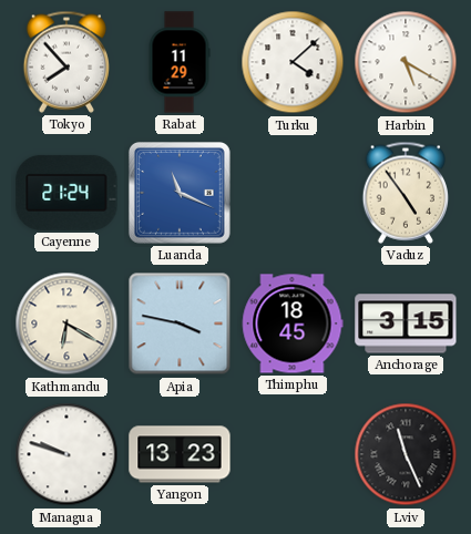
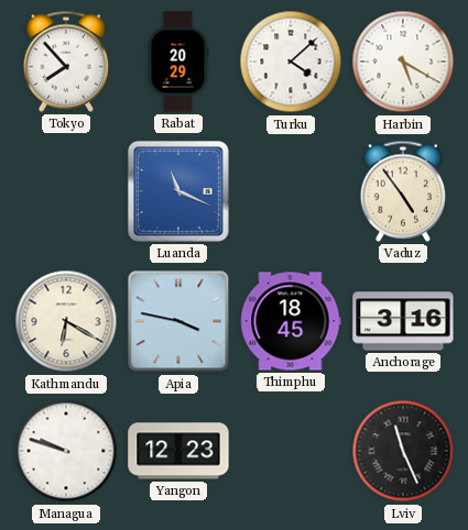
Rabat: 11:29 -> 20:29
Cayenne: 21:24 -> none
Anchorage: 3:15 -> 3:16
Yangon: 13:23 -> 12:23
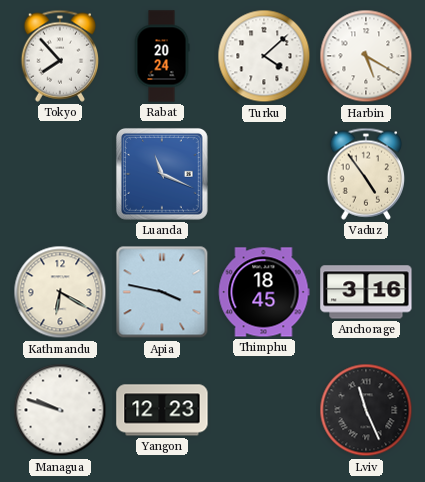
Rabat: 20:29 -> 20:24
